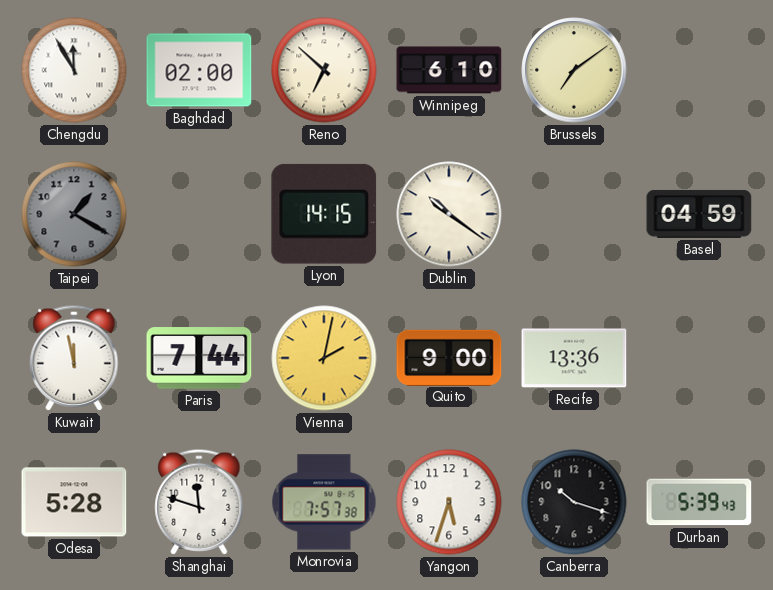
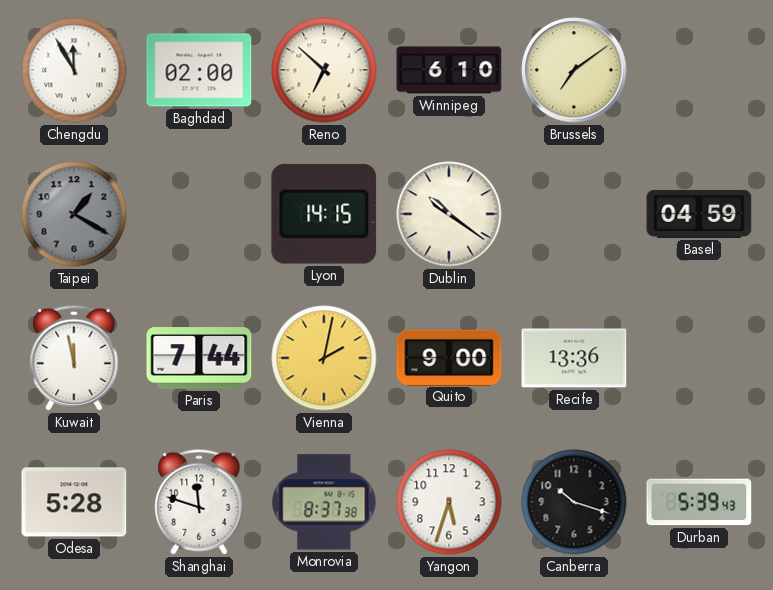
Monrovia: 7:57 -> 8:37
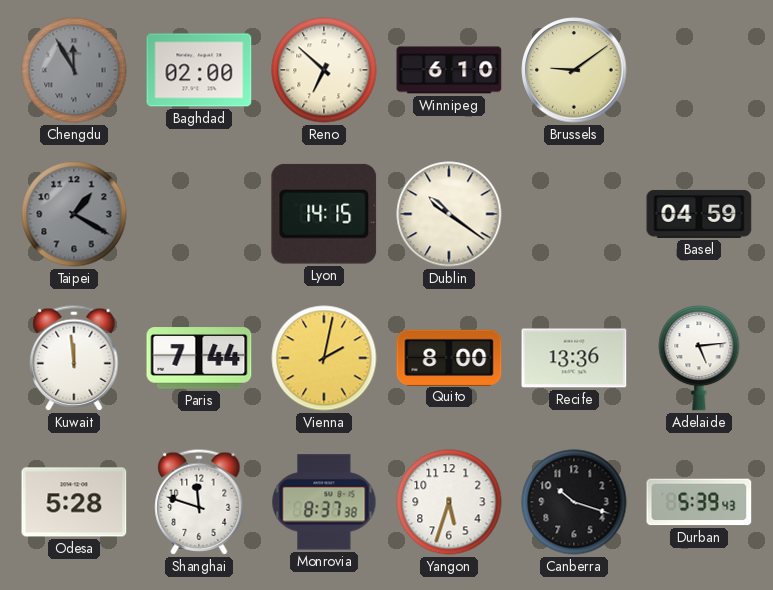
Chengdu dial: white -> grey
Brussels: 7:09 -> 9:09
Kuwait: 11:58 -> 11:59
Quito: 9:00 -> 8:00
Adelaide: none -> 5:14
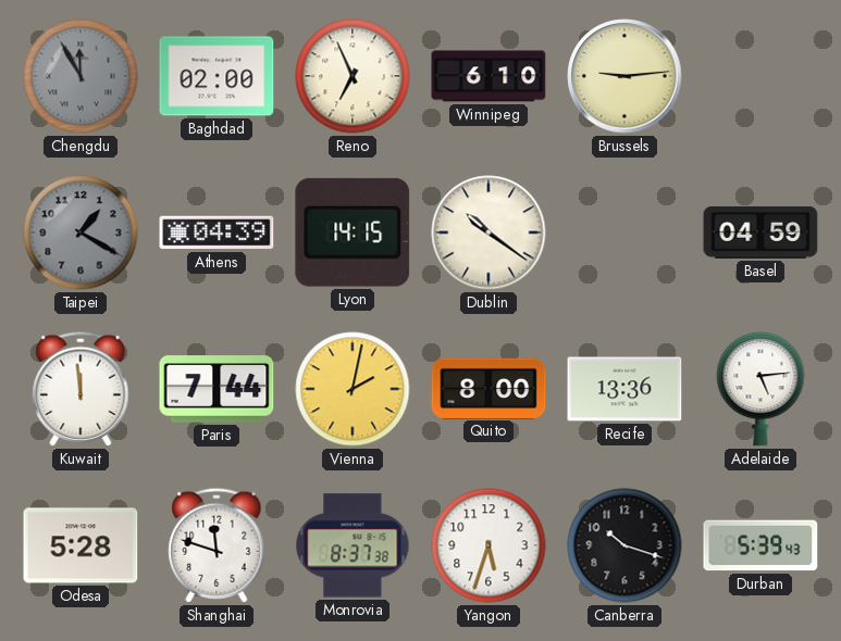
Reno: 6:52 -> 6:56
Brussels: 9:09 -> 9:14
Athens: none -> 04:39
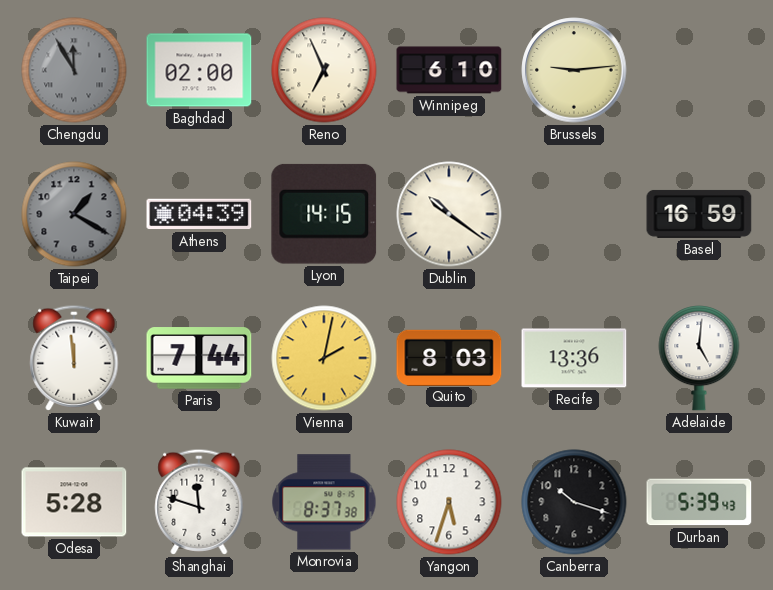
Basel: 04:59 -> 16:59
Quito: 8:00 -> 8:03
Adelaide: 5:14 -> 5:01
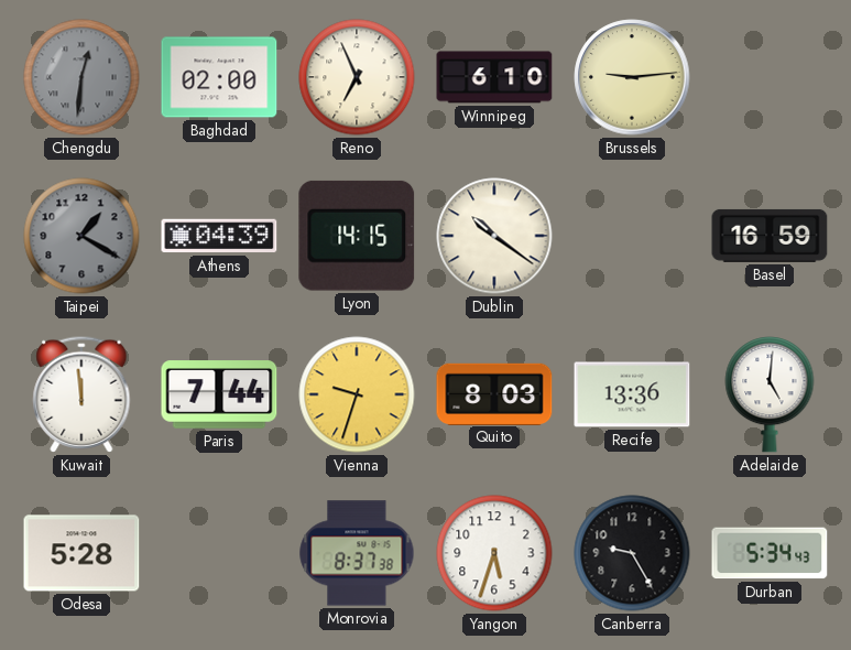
Chengdu: 11:55 -> 12:31
Vienna: 2:02 -> 9:33
Shanghai: 11:48 -> none
Canberra: 10:18 -> 9:25
Durban: 5:39 -> 5:34
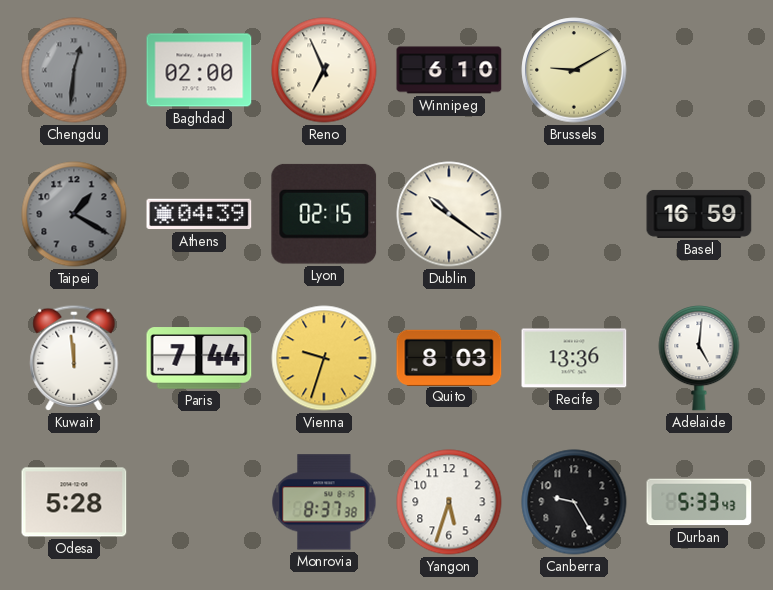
Brussels: 9:14 -> 9:10
Lyon: 14:15 -> 02:15
Durban: 5:34 -> 5:33
